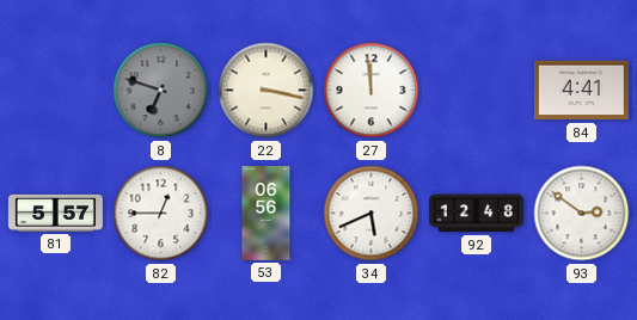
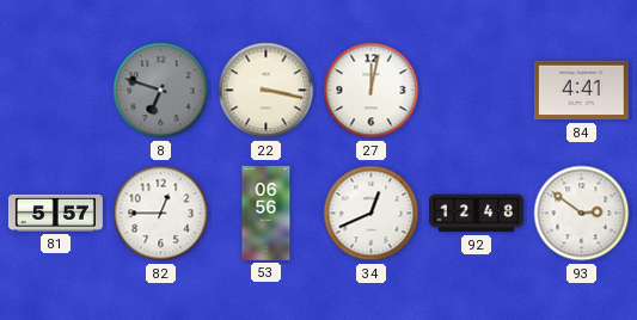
27: 11:59 -> 12:02
34: 5:41 -> 12:41
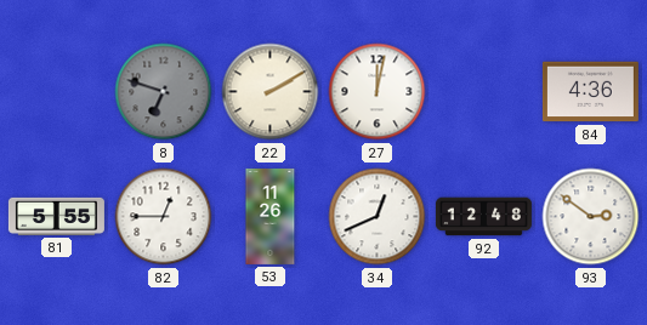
22: 3:17 -> 2:10
84: 4:41 -> 4:36
81: 5:57 -> 5:55
53: 06:56 -> 11:26
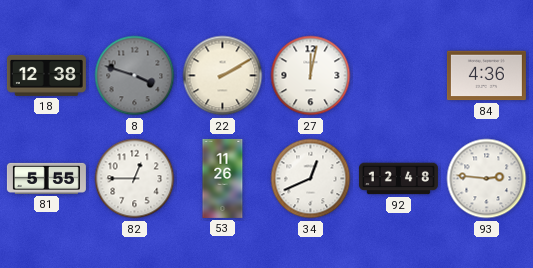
18: none -> 12:38
8: 6:48 -> 3:48
93: 2:51 -> 2:46
